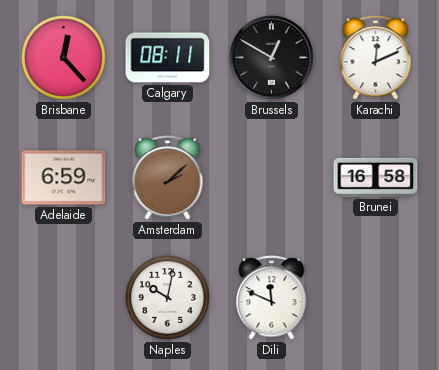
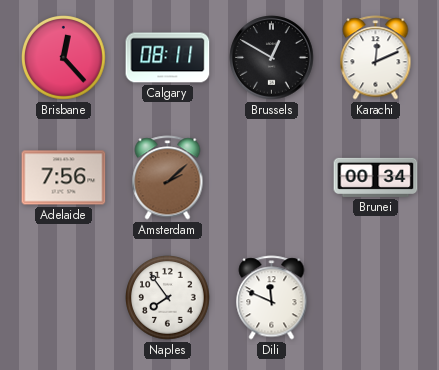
Adelaide: 6:59 -> 7:56
Brunei: 16:58 -> 00:34
Naples: 10:02 -> 7:54
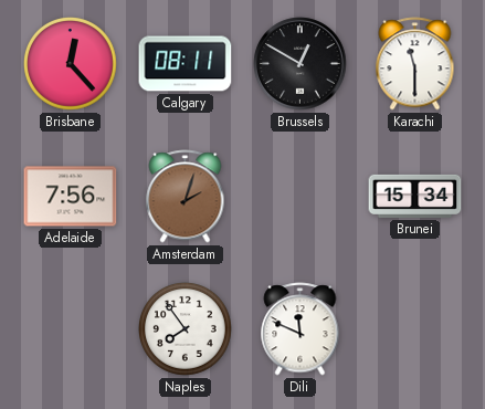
Karachi: 12:11 -> 11:30
Amsterdam: 2:08 -> 2:03
Brunei: 00:34 -> 15:34
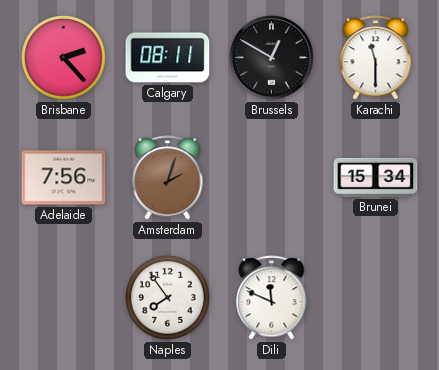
Brisbane: 12:23 -> 2:23
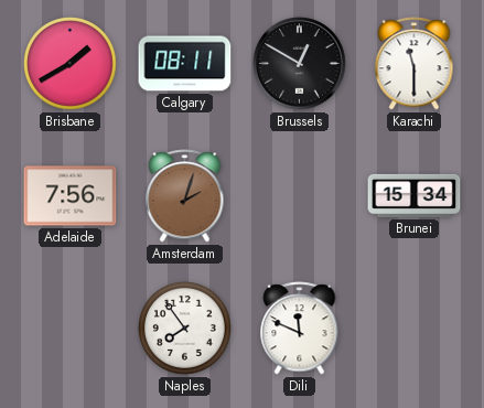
Brisbane: 2:23 -> 1:40
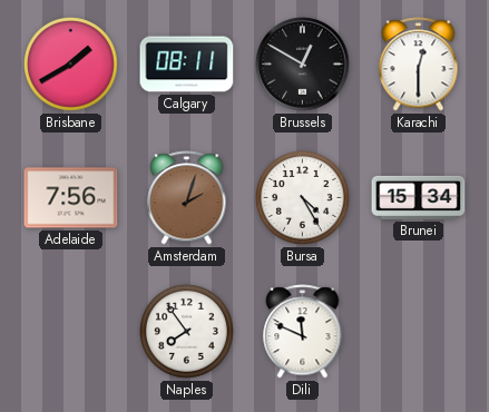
Karachi: 11:30 -> 12:30
Bursa: none -> 4:25
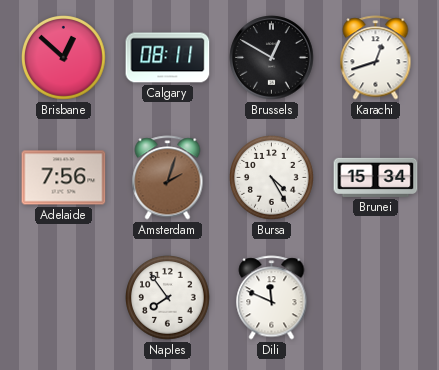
Brisbane: 1:40 -> 12:52
Karachi: 12:30 -> 12:42
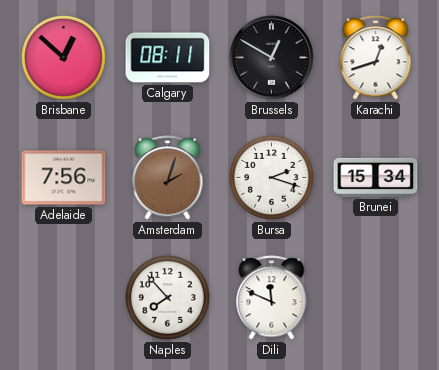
Bursa: 4:25 -> 2:18
Naples: 7:54 -> 7:53
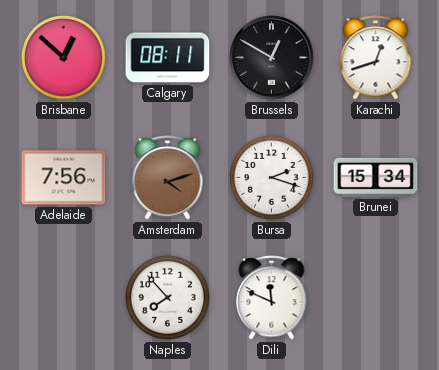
Amsterdam: 2:03 -> 4:12
